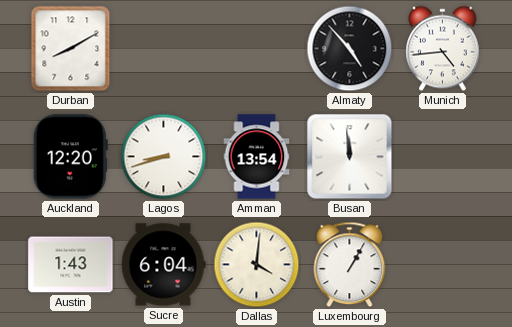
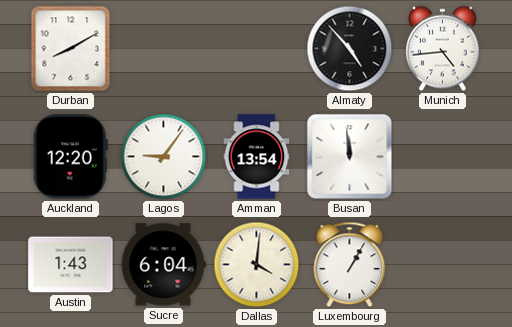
Lagos: 8:42 -> 9:06
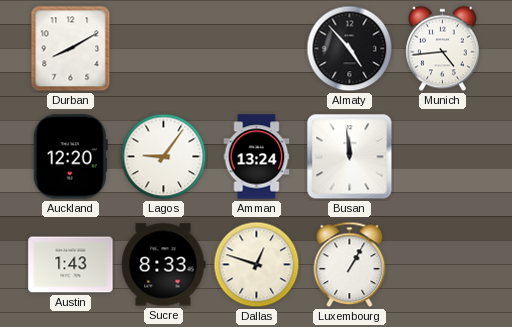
Amman: 13:54 -> 13:24
Sucre: 6:04 -> 8:33
Dallas: 4:01 -> 12:48
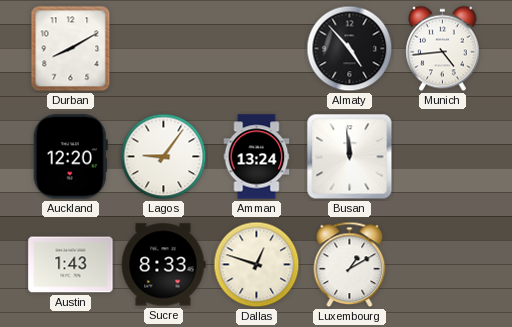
Luxembourg: 1:05 -> 1:10
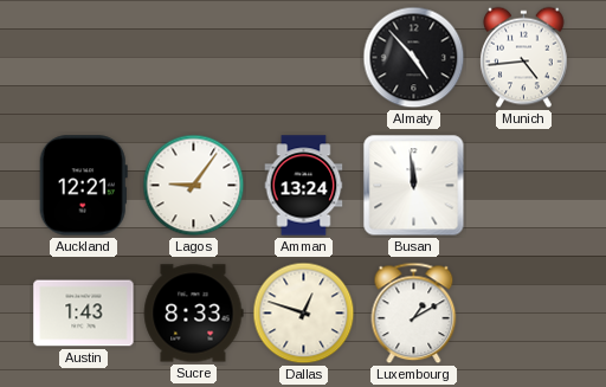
Durban: 8:10 -> none
Auckland: 12:20 -> 12:21
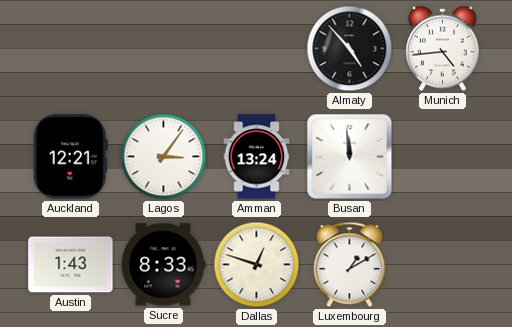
Lagos: 9:06 -> 3:06
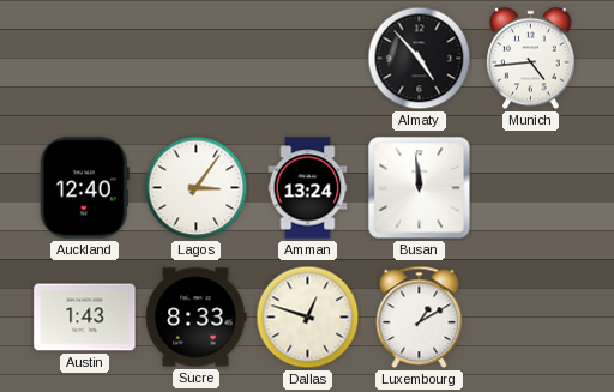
Auckland: 12:21 -> 12:40
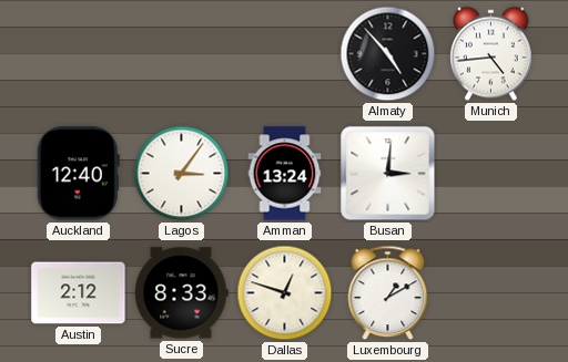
Busan: 11:59 -> 3:01
Austin: 1:43 -> 2:12
